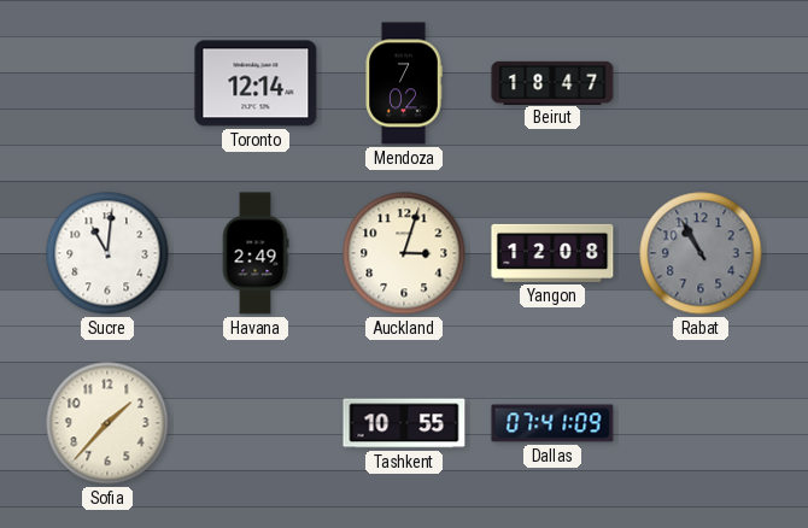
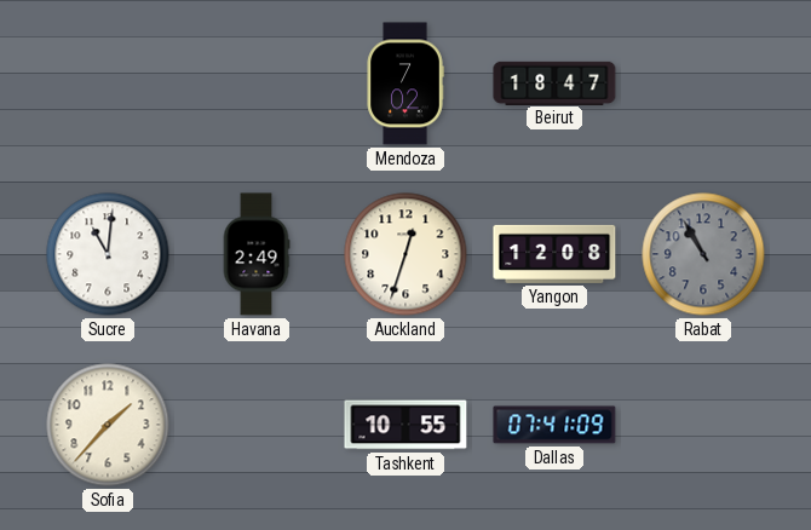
Toronto: 12:14 -> none
Auckland: 3:03 -> 12:33
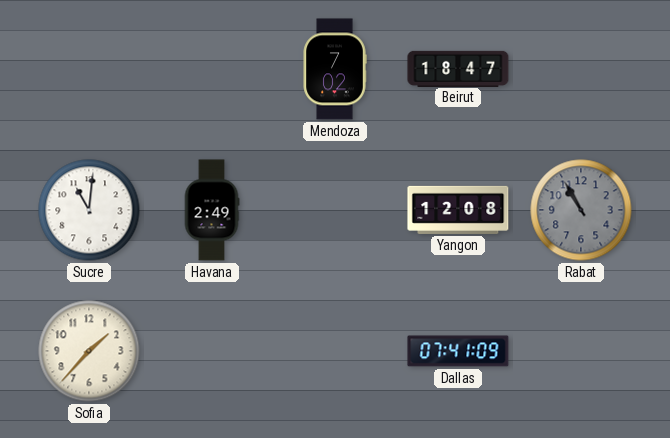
Auckland: 12:33 -> none
Tashkent: 10:55 -> none
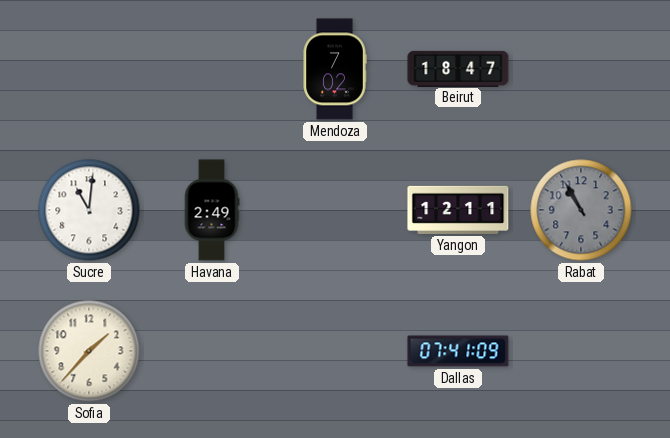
Yangon: 12:08 -> 12:11
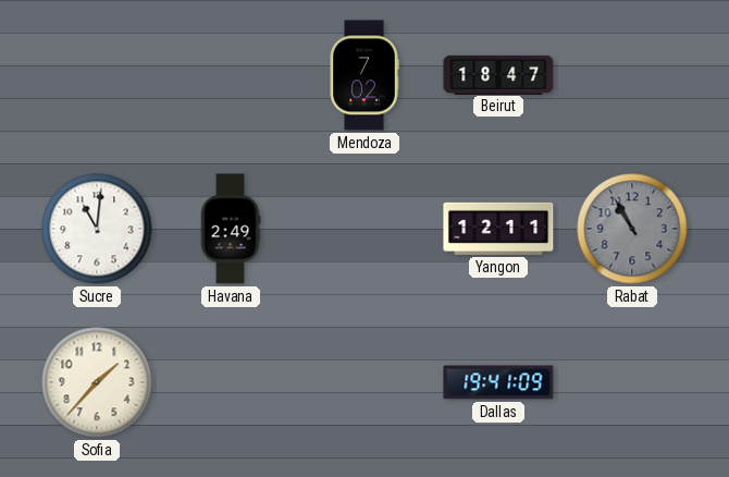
Dallas: 07:41 -> 19:41
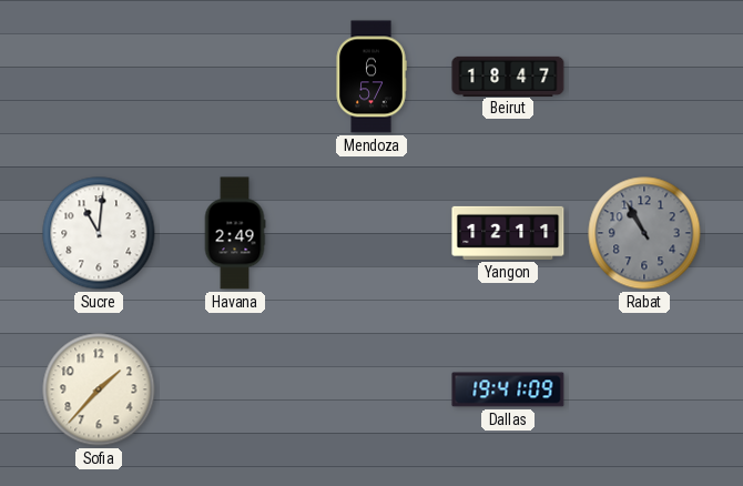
Mendoza: 7:02 -> 6:57
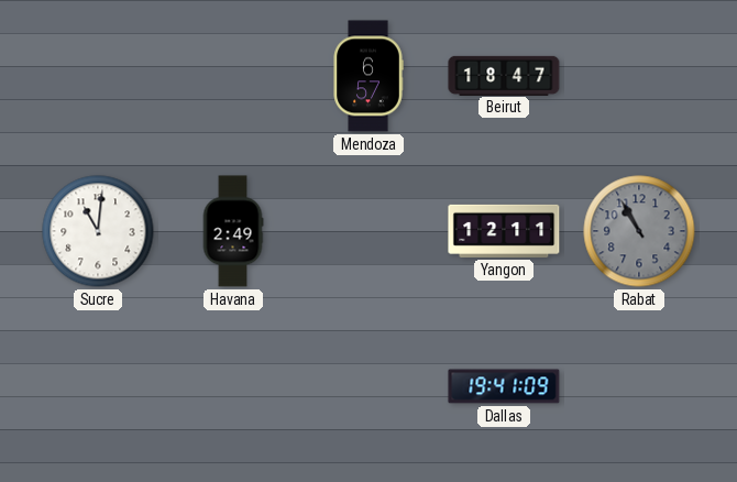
Sofia: 1:37 -> none
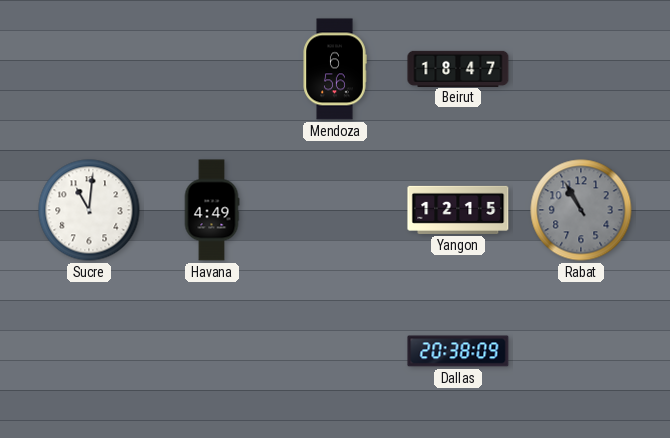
Mendoza: 6:57 -> 6:56
Havana: 2:49 -> 4:49
Yangon: 12:11 -> 12:15
Dallas: 19:41 -> 20:38
